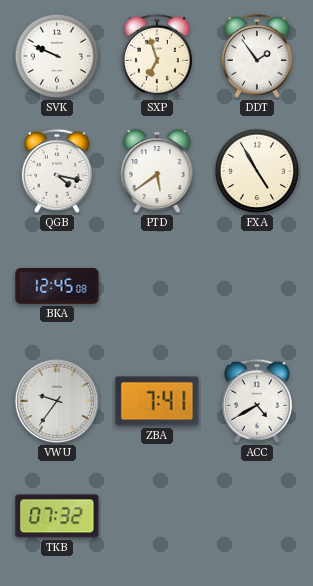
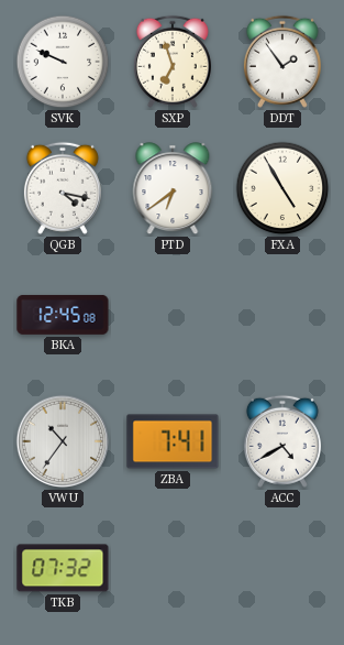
PTD: 5:39 -> 6:39
VWU: 9:36 -> 10:36
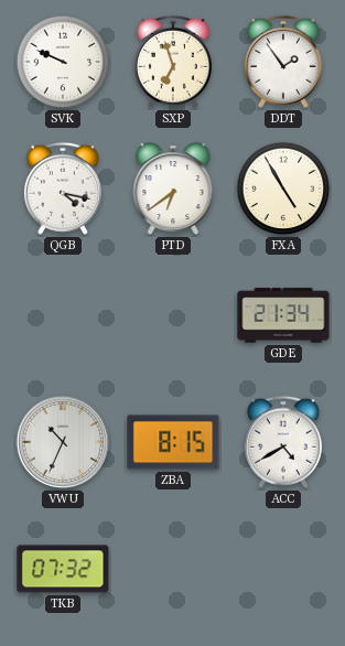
BKA: 12:45 -> none
GDE: none -> 21:34
VWU: 10:36 -> 10:34
ZBA: 7:41 -> 8:15
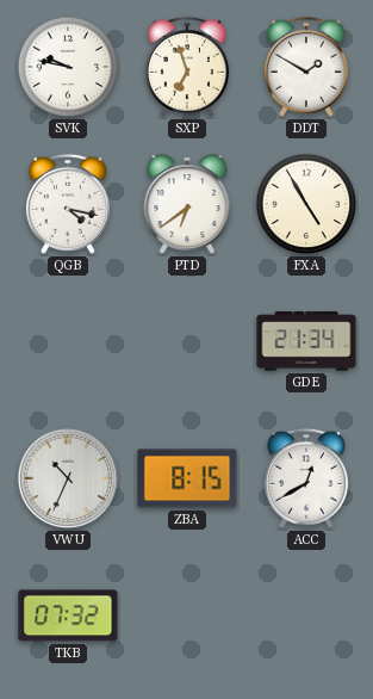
SVK: 9:49 -> 9:47
DDT: 1:54 -> 1:50
ACC: 4:40 -> 12:40
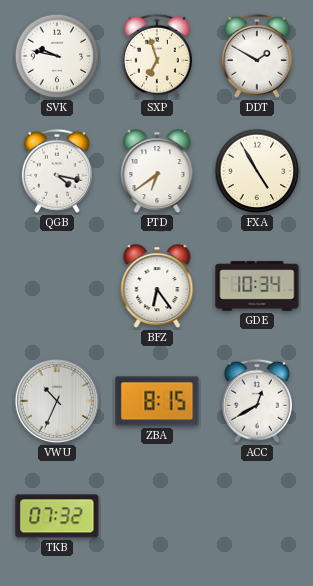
BFZ: none -> 6:24
GDE: 21:34 -> 10:34
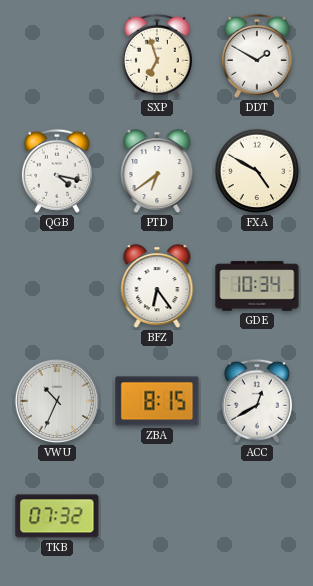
SVK: 9:47 -> none
FXA: 4:55 -> 4:50
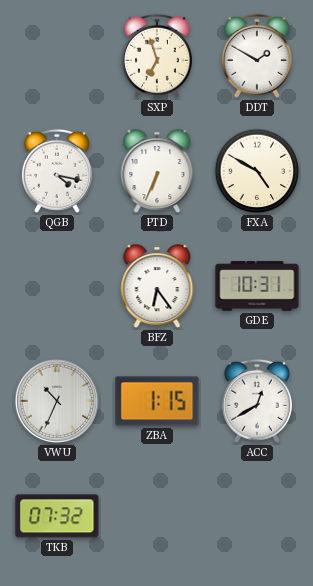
PTD: 6:39 -> 6:34
GDE: 10:34 -> 10:31
ZBA: 8:15 -> 1:15
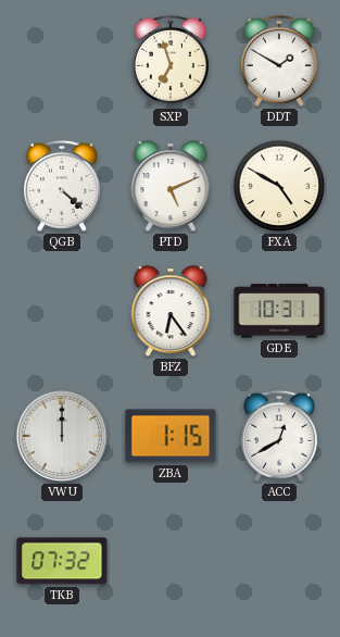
QGB: 4:17 -> 4:22
PTD: 6:34 -> 5:11
VWU: 10:34 -> 12:00
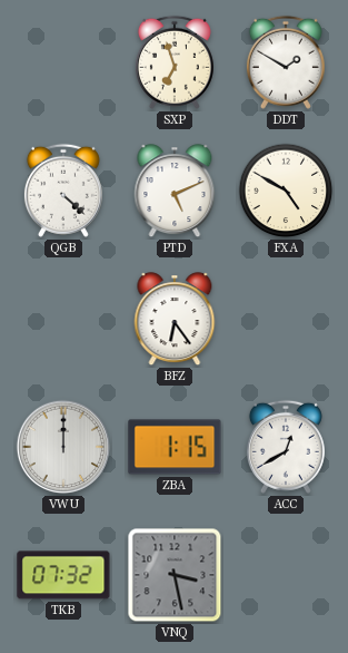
GDE: 10:31 -> none
VNQ: none -> 3:28
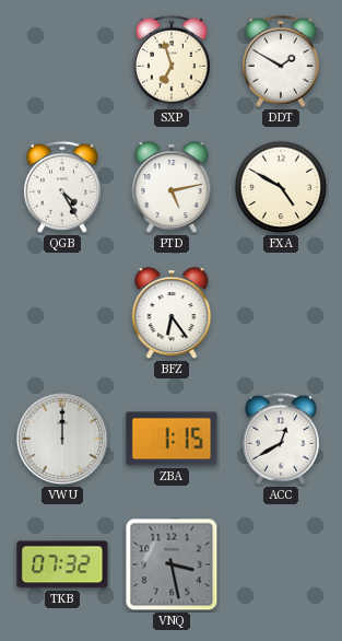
QGB: 4:22 -> 4:25
PTD: 5:11 -> 5:13
